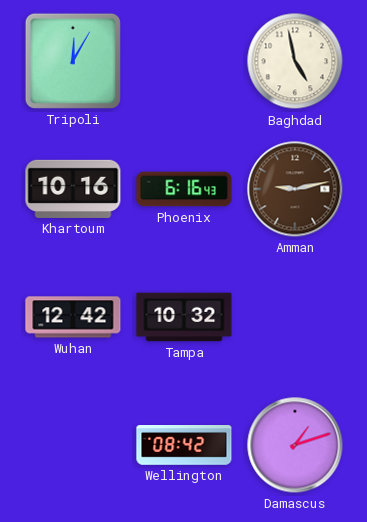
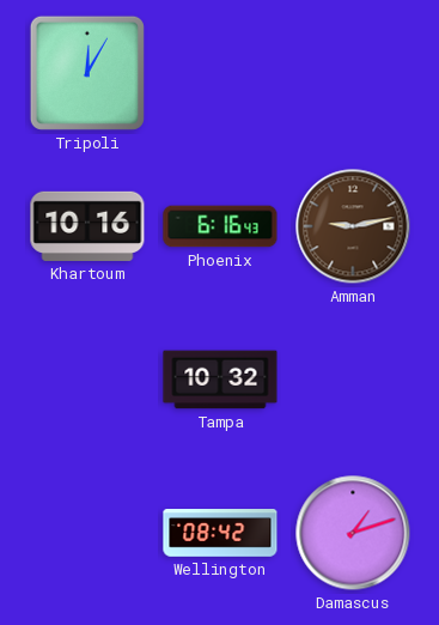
Baghdad: 4:58 -> none
Wuhan: 12:42 -> none
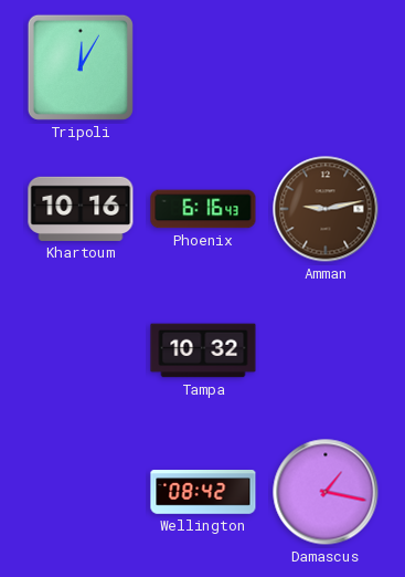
Damascus: 1:12 -> 1:17
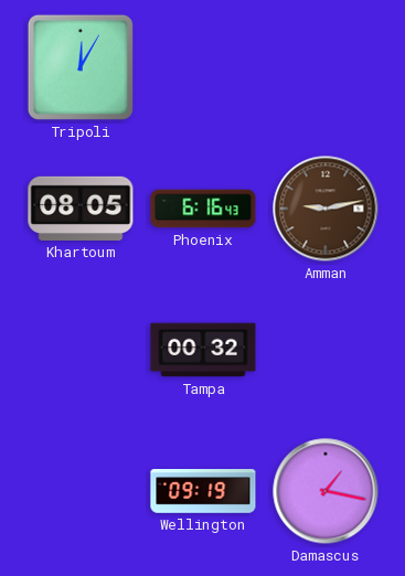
Khartoum: 10:16 -> 08:05
Tampa: 10:32 -> 00:32
Wellington: 08:42 -> 09:19
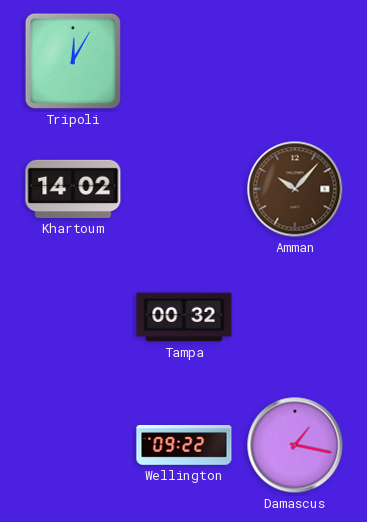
Khartoum: 08:05 -> 14:02
Phoenix: 6:16 -> none
Amman: 9:13 -> 10:07
Wellington: 09:19 -> 09:22
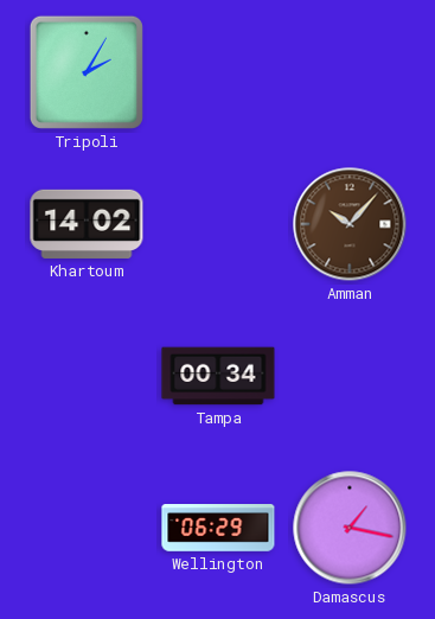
Tripoli: 12:05 -> 2:05
Tampa: 00:32 -> 00:34
Wellington: 09:22 -> 06:29
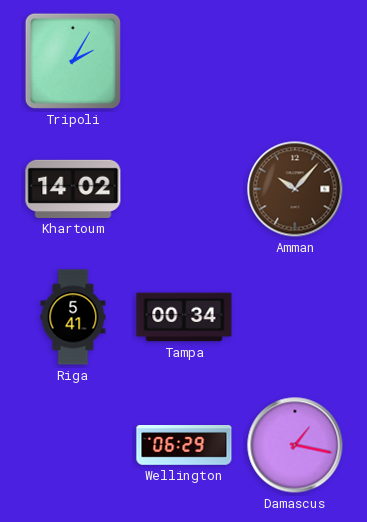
Riga: none -> 5:41
